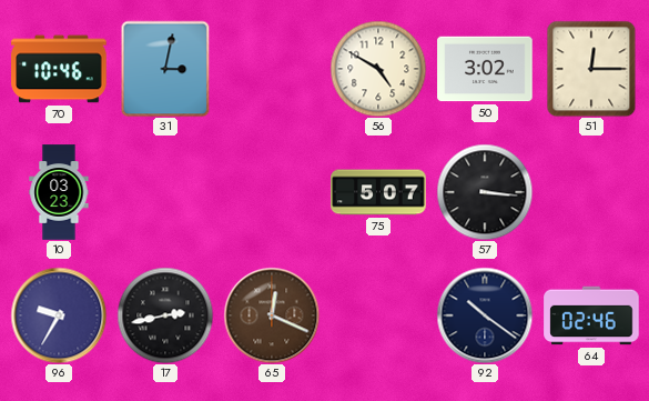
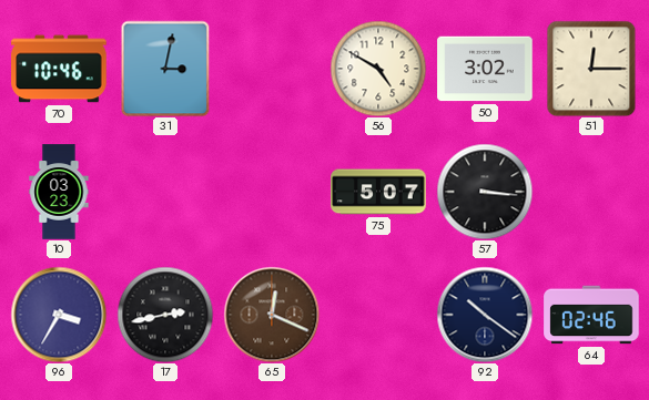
96: 9:35 -> 3:35
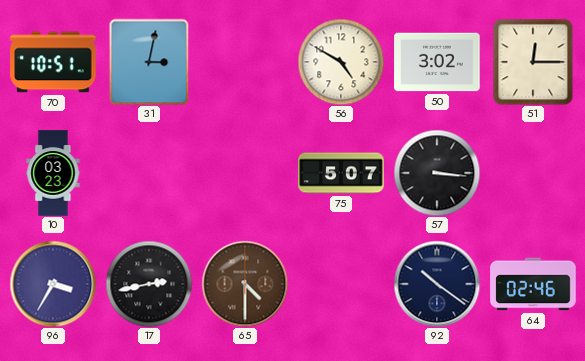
70: 10:46 -> 10:51
65: 12:19 -> 4:30
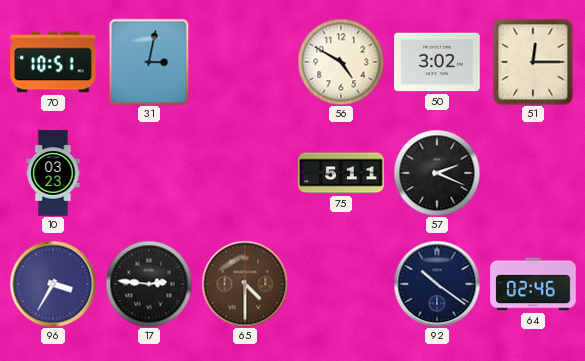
75: 5:07 -> 5:11
57: 3:16 -> 2:19
17: 2:43 -> 2:46
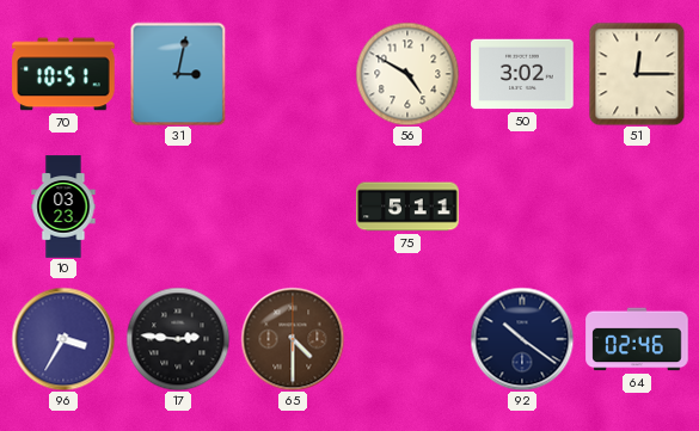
57: 2:19 -> none
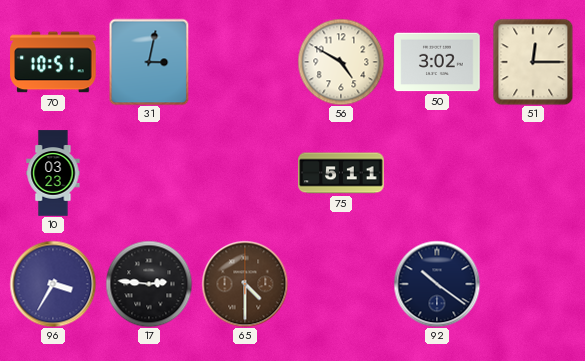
64: 02:46 -> none
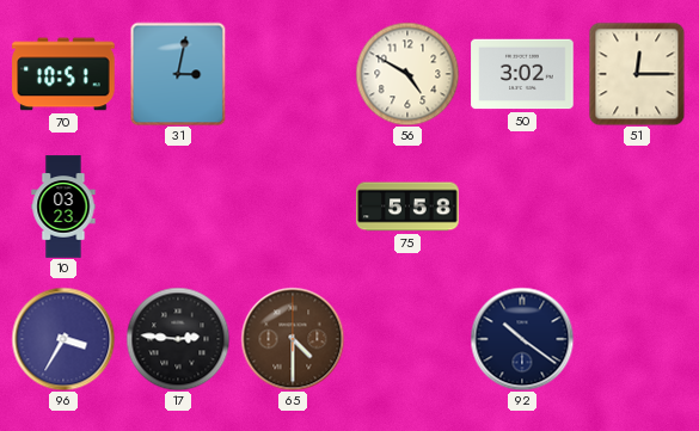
75: 5:11 -> 5:58
